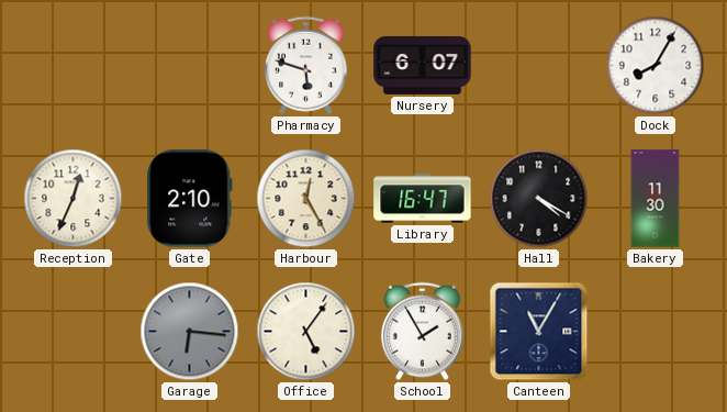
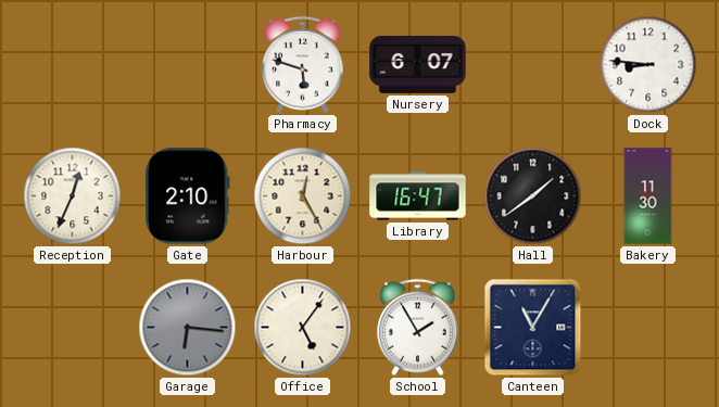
Dock: 8:05 -> 8:46
Hall: 4:20 -> 1:39
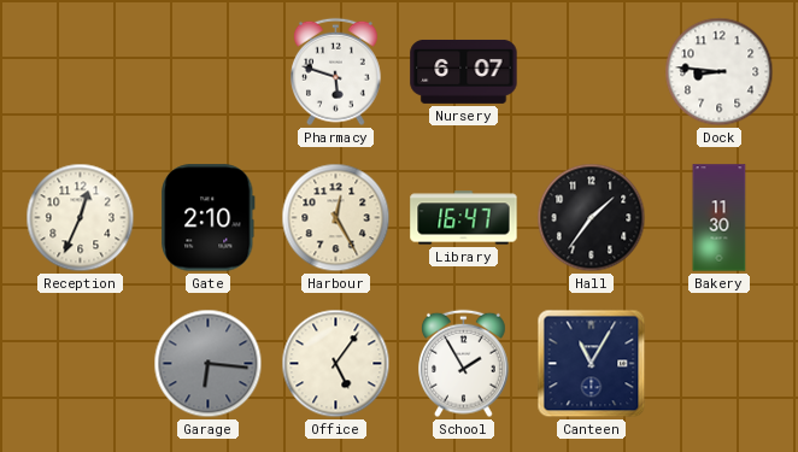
Hall: 1:39 -> 1:36
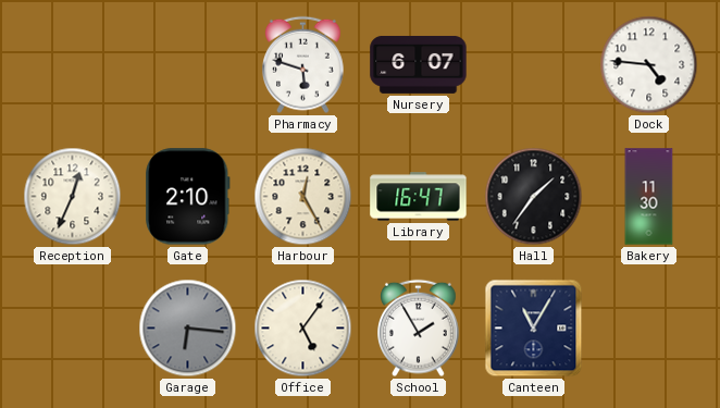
Dock: 8:46 -> 4:46
